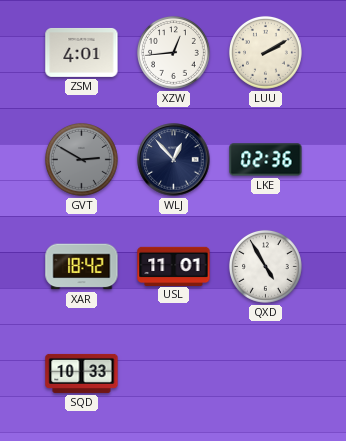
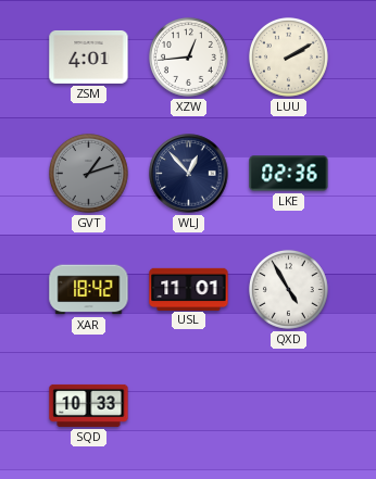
GVT: 2:50 -> 1:12
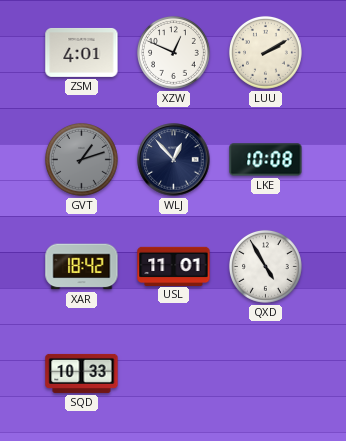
XZW: 12:44 -> 12:49
LKE: 02:36 -> 10:08
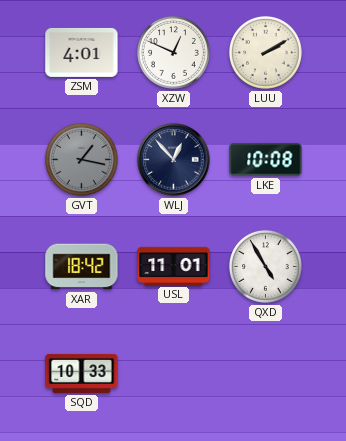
GVT: 1:12 -> 1:17
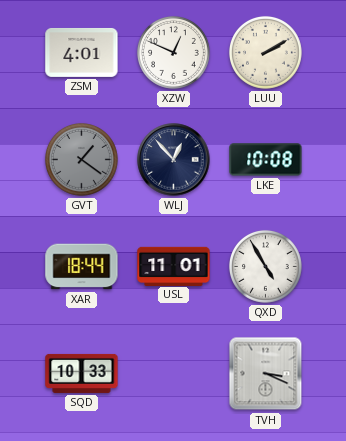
GVT: 1:17 -> 1:21
XAR: 18:42 -> 18:44
TVH: none -> 3:19
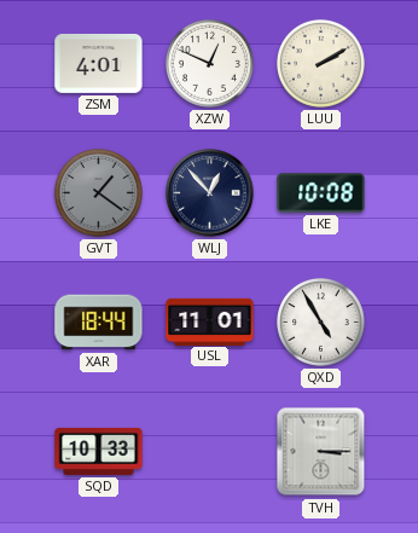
TVH: 3:19 -> 3:15
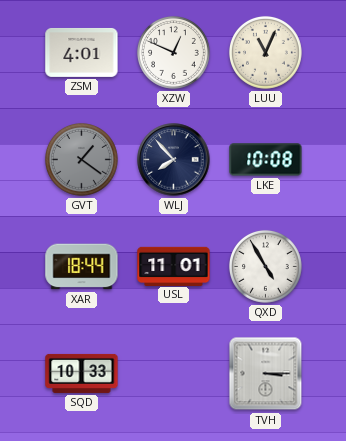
LUU: 2:10 -> 11:04
WLJ: 12:53 -> 7:53
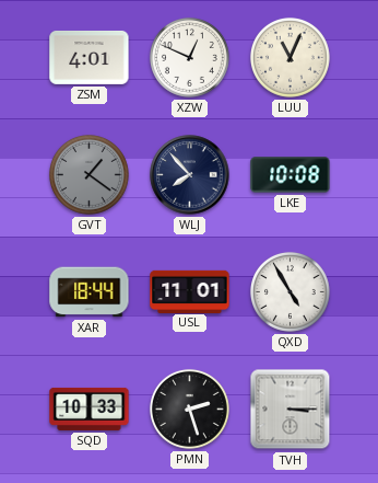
PMN: none -> 2:27
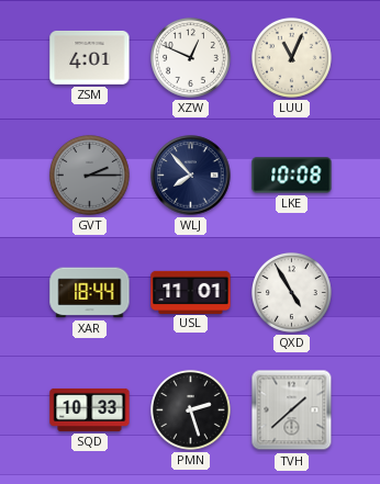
GVT: 1:21 -> 2:15
TVH: 3:15 -> 1:38
